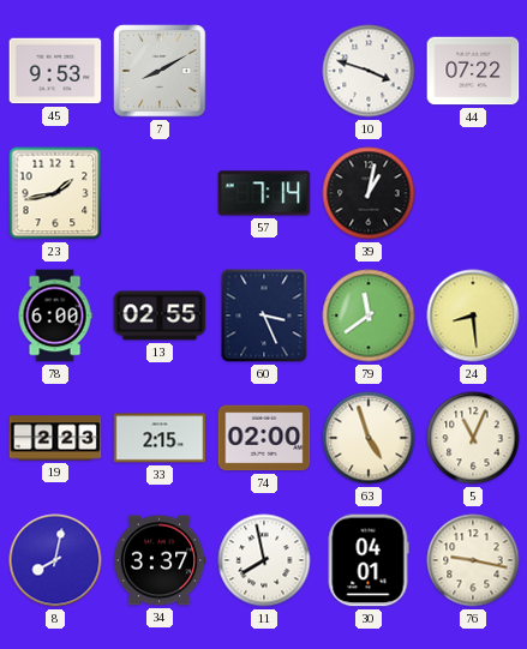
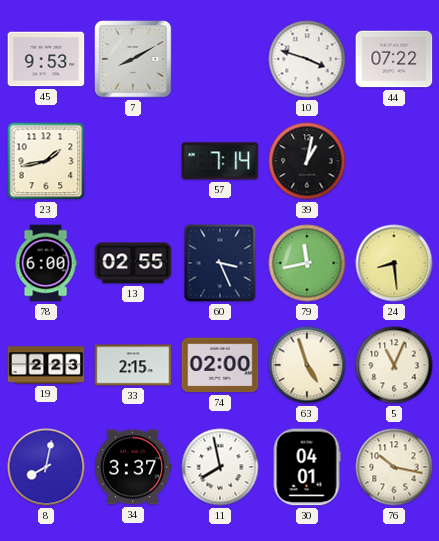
79: 11:39 -> 11:43
76: 9:17 -> 10:17
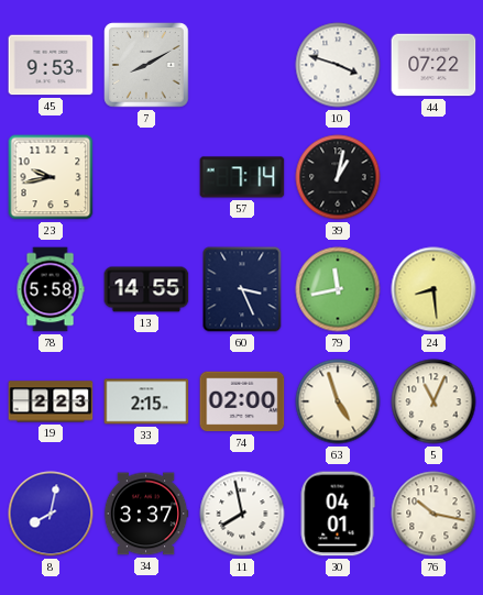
23: 1:43 -> 9:43
78: 6:00 -> 5:58
13: 02:55 -> 14:55
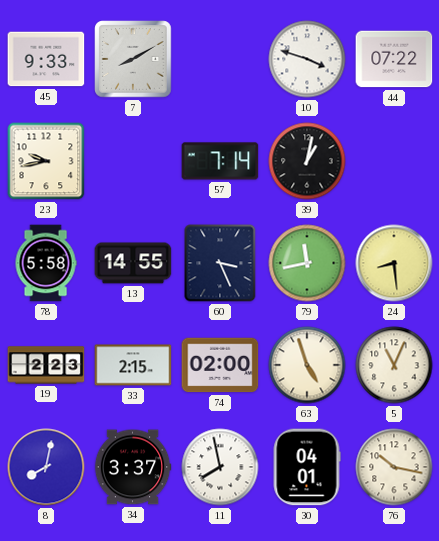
45: 9:53 -> 9:33
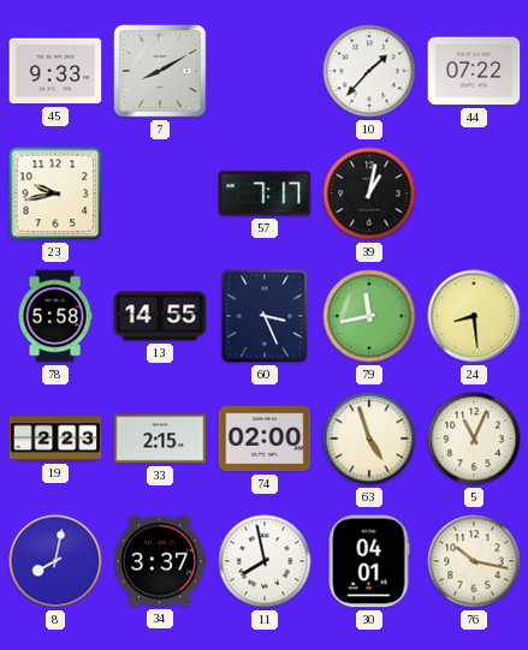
10: 3:48 -> 1:37
57: 7:14 -> 7:17
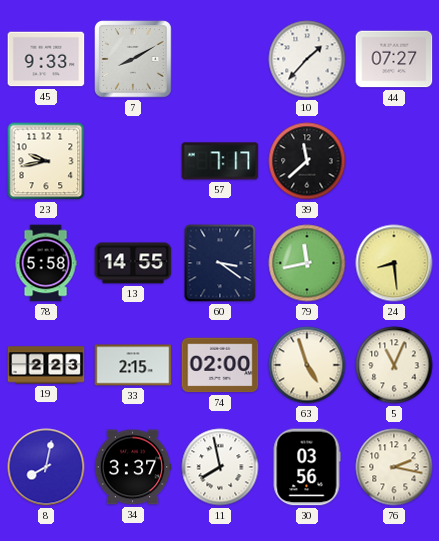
44: 07:22 -> 07:27
39: 1:02 -> 11:38
60: 3:26 -> 3:21
30: 04:01 -> 03:56
76: 10:17 -> 2:17
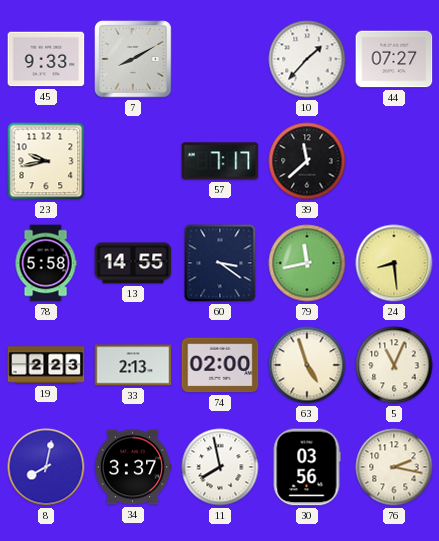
33: 2:15 -> 2:13
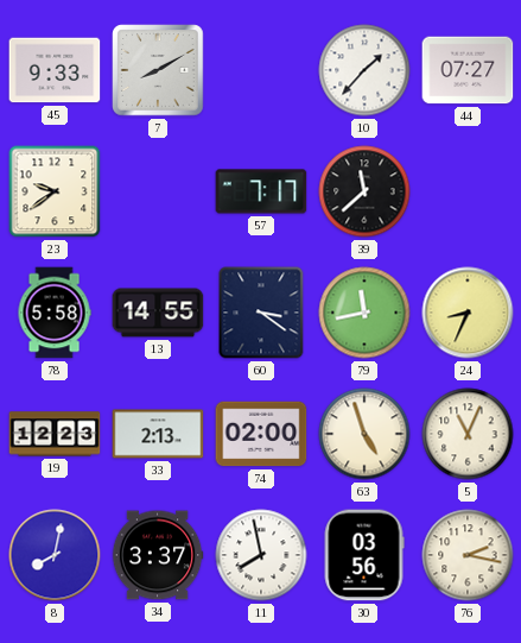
23: 9:43 -> 9:39
24: 8:29 -> 8:34
19: 2:23 -> 12:23
